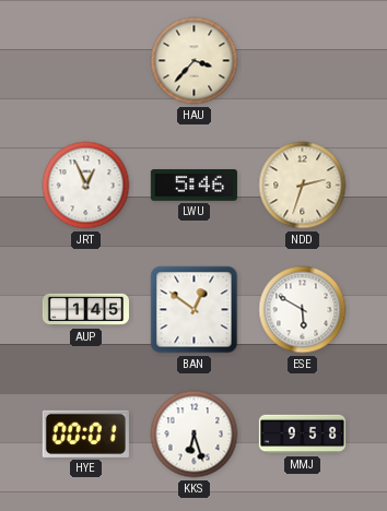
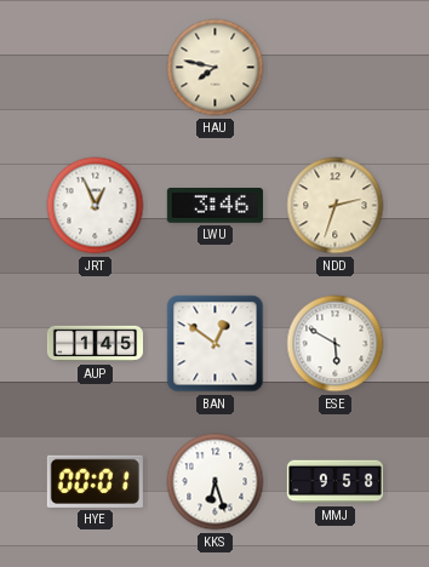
HAU: 3:37 -> 7:47
LWU: 5:46 -> 3:46
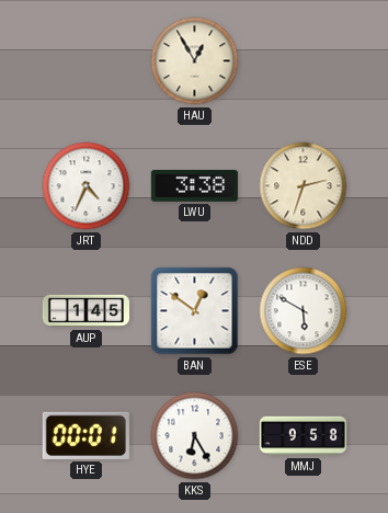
HAU: 7:47 -> 12:55
JRT: 12:56 -> 4:34
LWU: 3:46 -> 3:38
KKS: 6:27 -> 6:25
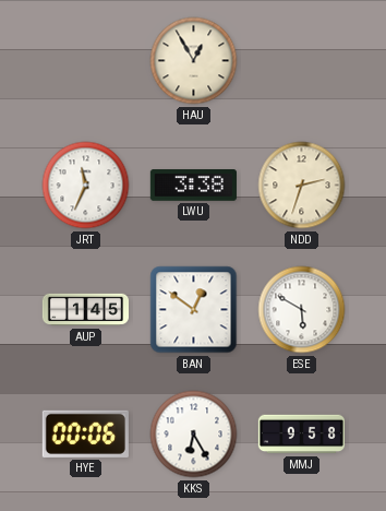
JRT: 4:34 -> 11:34
HYE: 00:01 -> 00:06
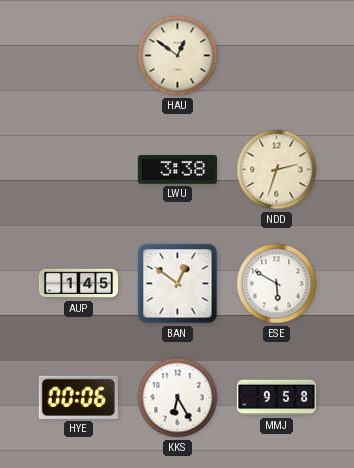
HAU: 12:55 -> 12:51
JRT: 11:34 -> none
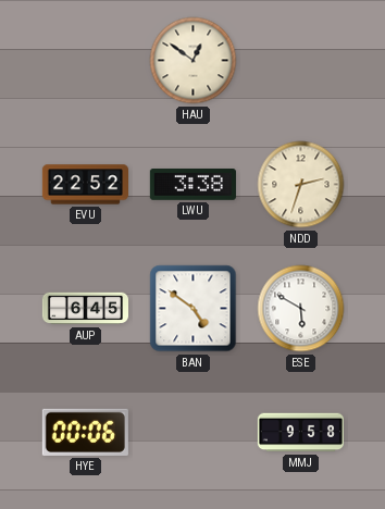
EVU: none -> 22:52
AUP: 1:45 -> 6:45
BAN: 12:51 -> 4:51
KKS: 6:25 -> none
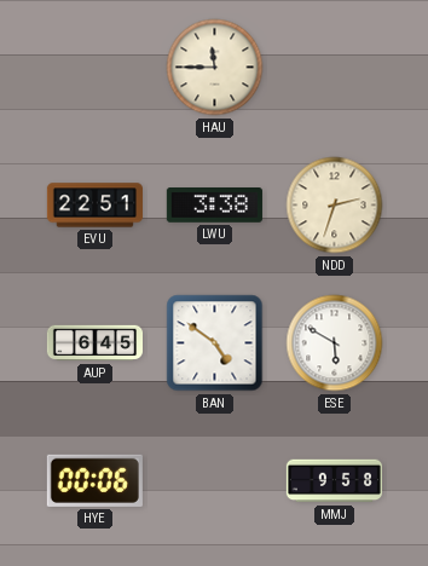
HAU: 12:51 -> 11:45
EVU: 22:52 -> 22:51
